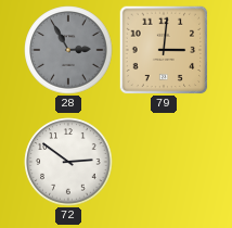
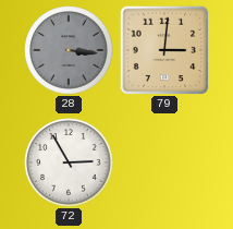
28: 2:55 -> 3:16
72: 2:51 -> 2:55
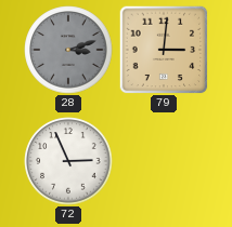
28: 3:16 -> 3:12
72: 2:55 -> 2:56
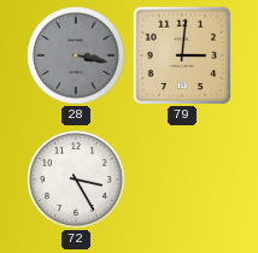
28: 3:12 -> 3:17
72: 2:56 -> 3:25
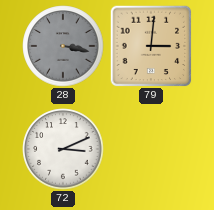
72: 3:25 -> 3:11
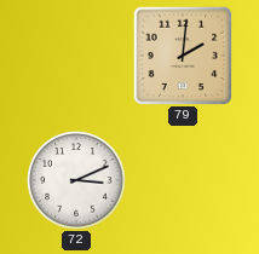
28: 3:17 -> none
79: 3:01 -> 2:01
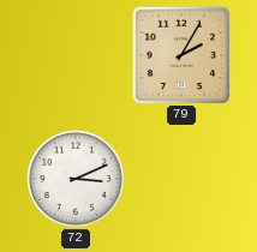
79: 2:01 -> 2:05
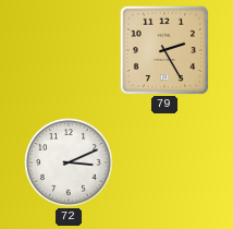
79: 2:05 -> 2:25
